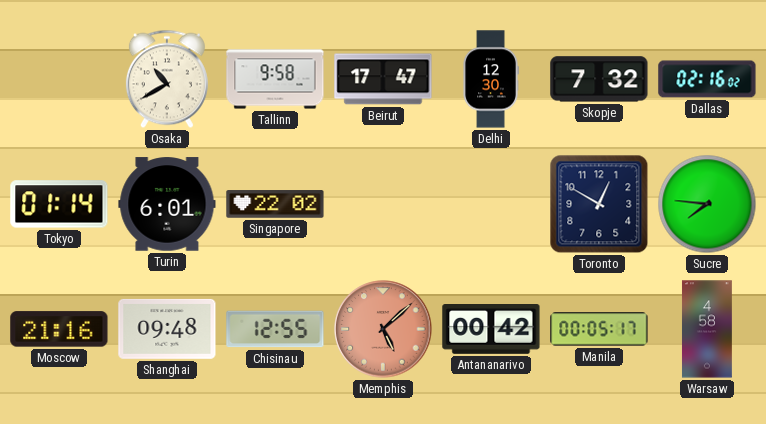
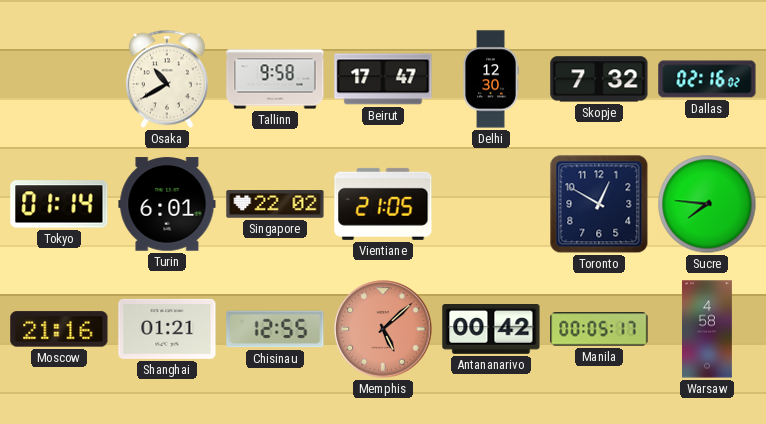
Vientiane: none -> 21:05
Shanghai: 09:48 -> 01:21
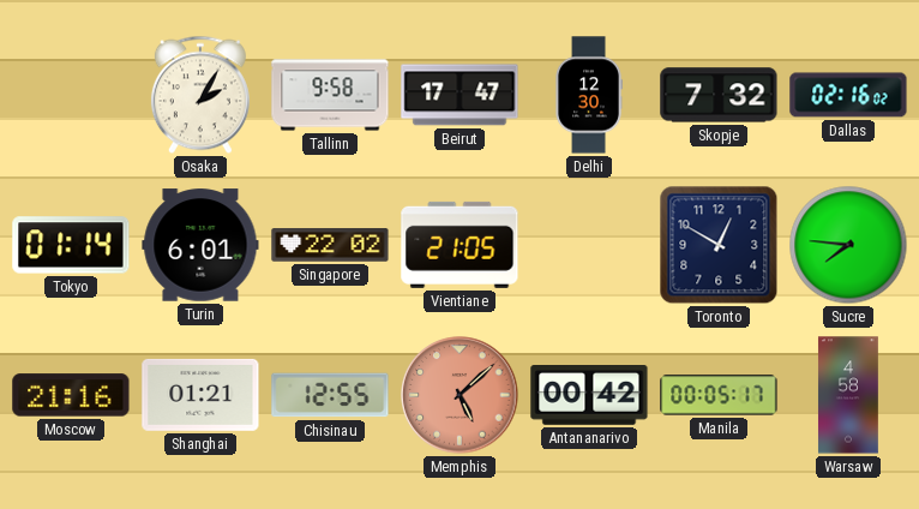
Osaka: 10:40 -> 2:05
